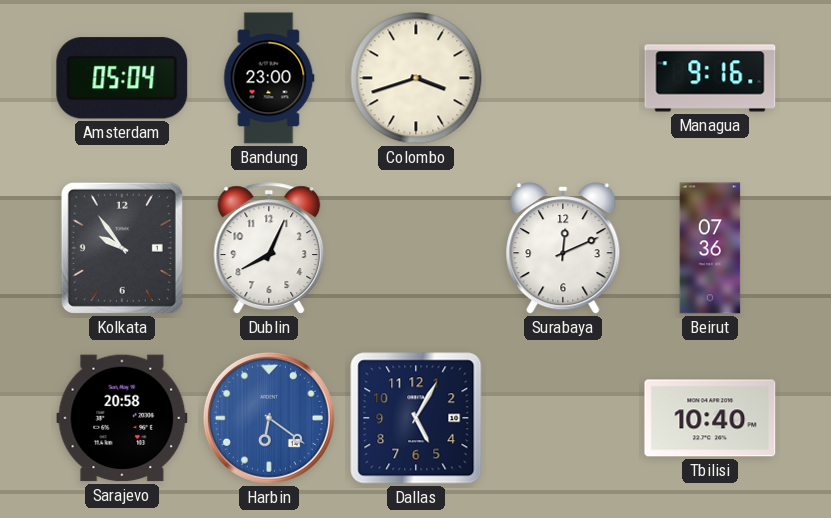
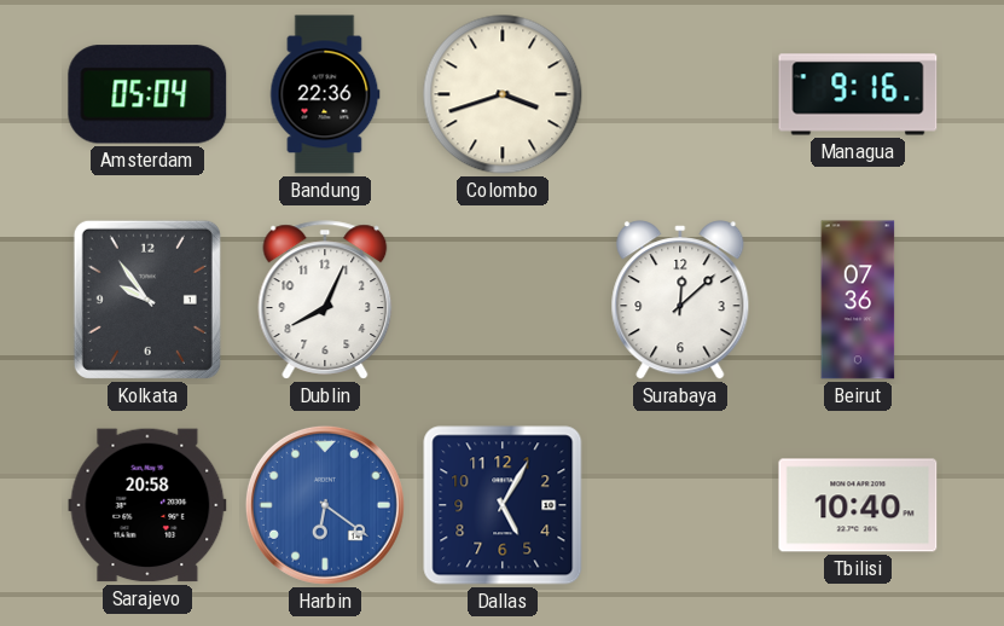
Bandung: 23:00 -> 22:36
Surabaya: 12:11 -> 12:08
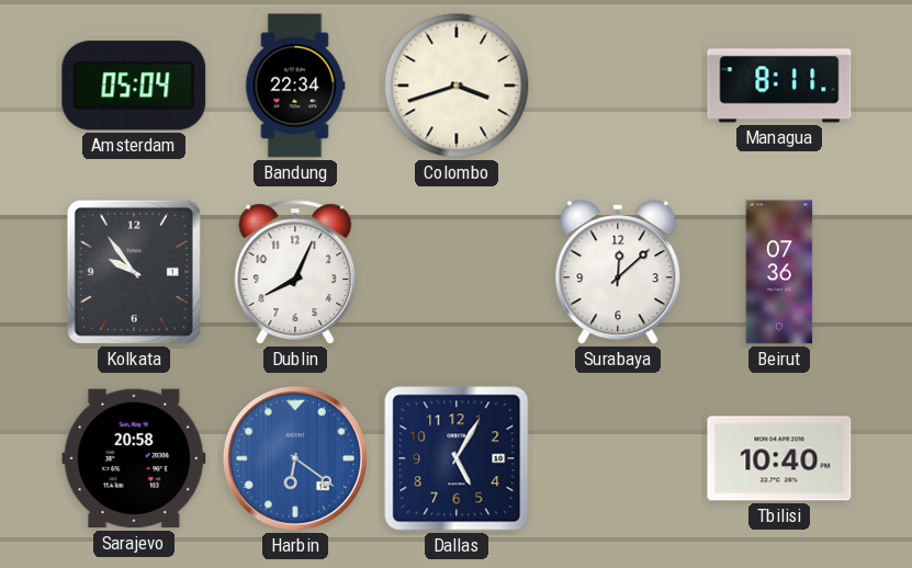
Bandung: 22:36 -> 22:34
Managua: 9:16 -> 8:11
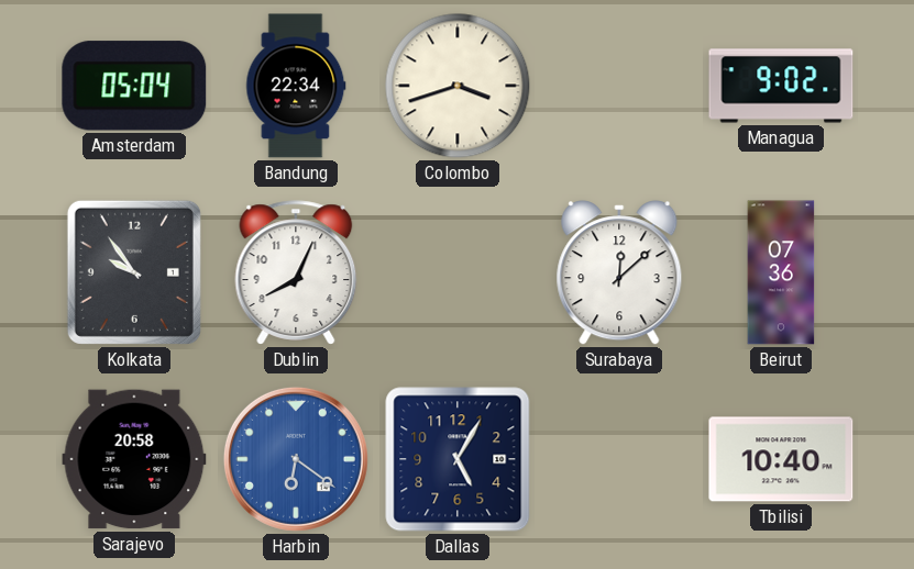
Managua: 8:11 -> 9:02
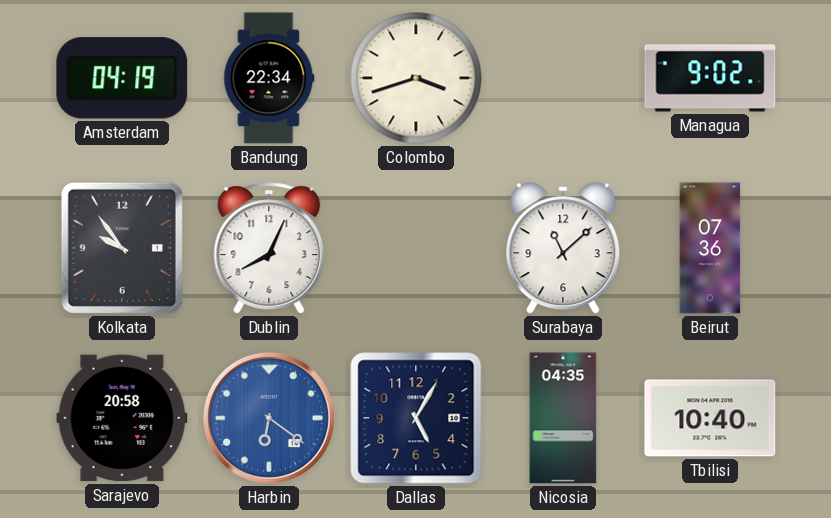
Amsterdam: 05:04 -> 04:19
Surabaya: 12:08 -> 11:08
Nicosia: none -> 04:35
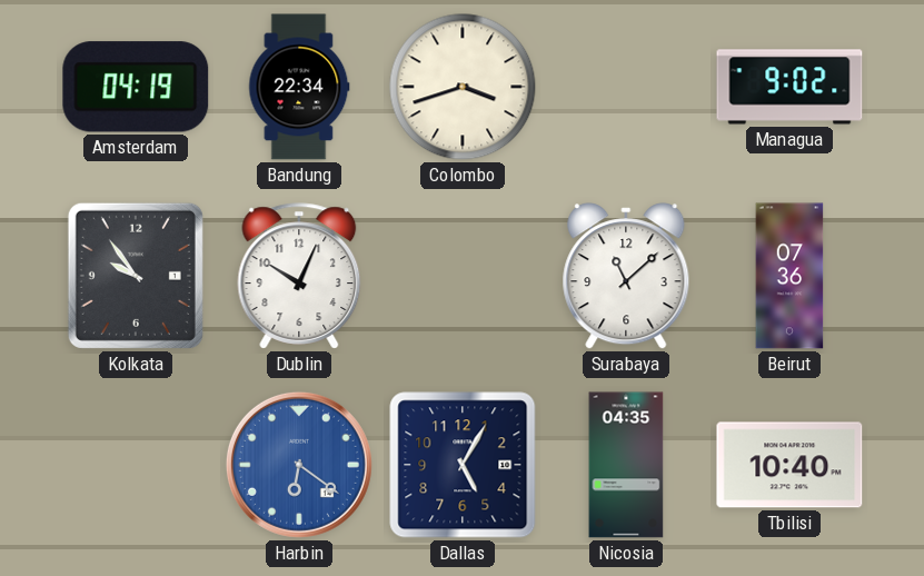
Dublin: 8:04 -> 10:04
Sarajevo: 20:58 -> none
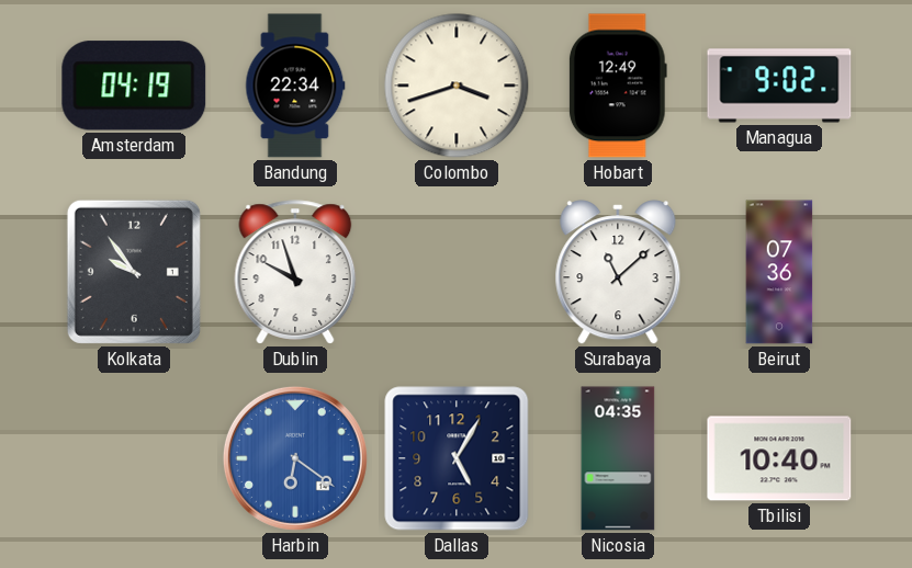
Hobart: none -> 12:49
Dublin: 10:04 -> 9:57
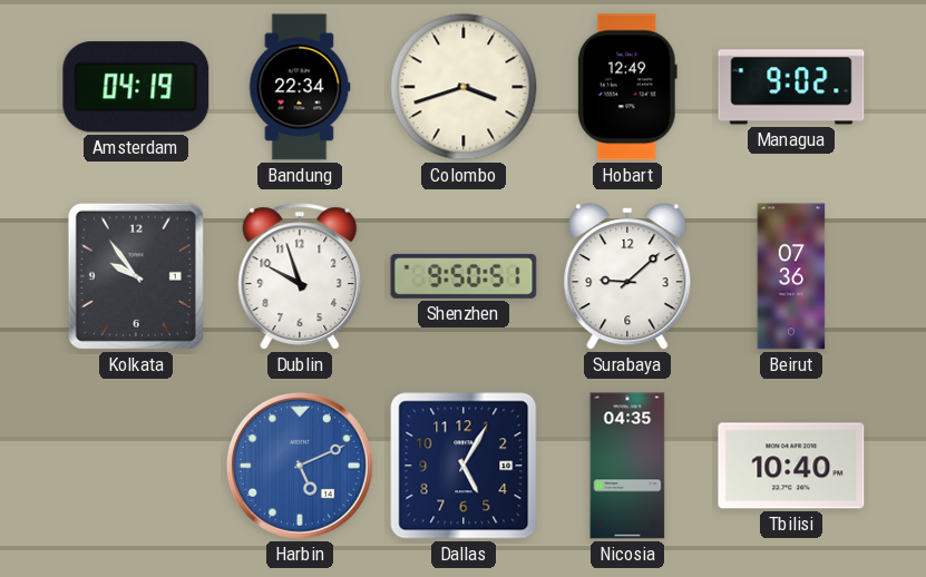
Shenzhen: none -> 9:50
Surabaya: 11:08 -> 9:08
Harbin: 6:21 -> 5:11
